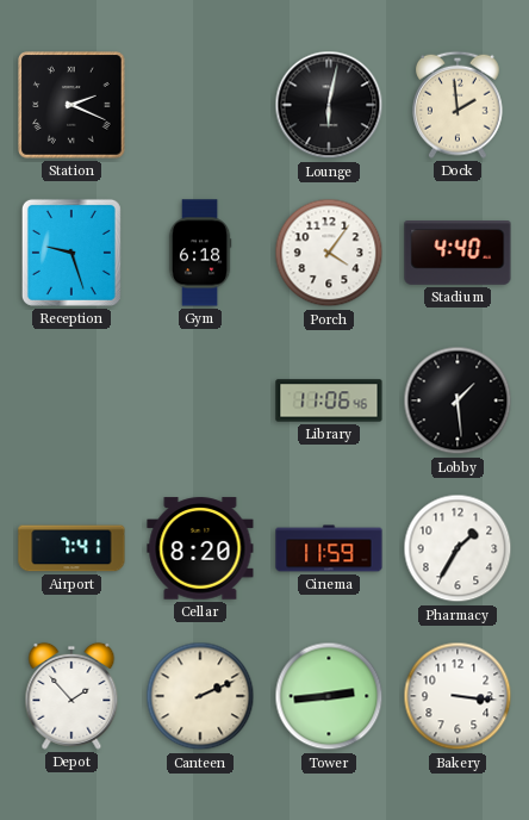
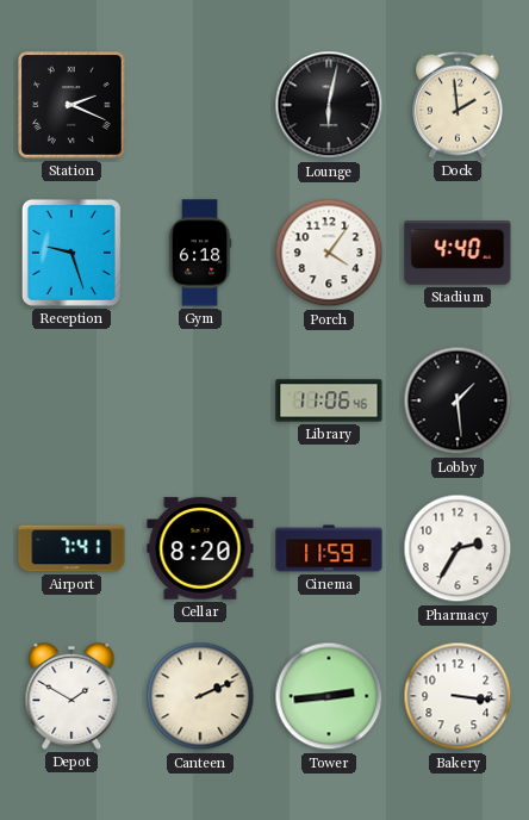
Pharmacy: 1:35 -> 2:35
Depot: 1:53 -> 1:50
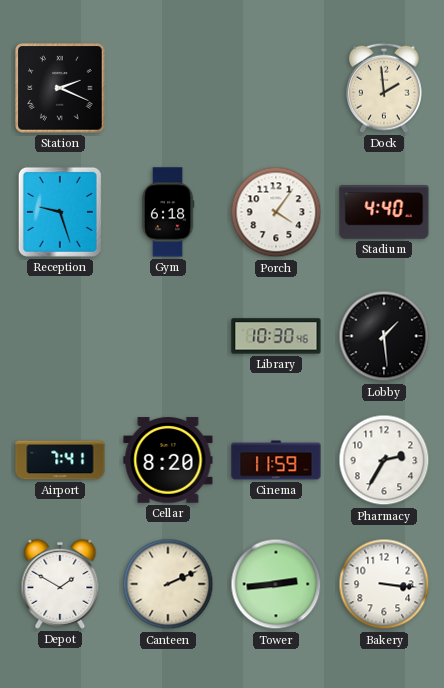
Lounge: 6:02 -> none
Library: 11:06 -> 10:30
